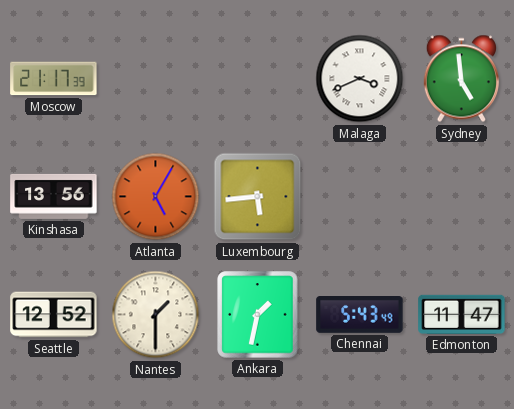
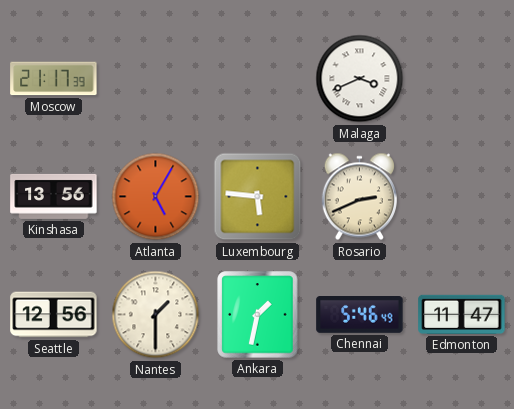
Sydney: 4:59 -> none
Luxembourg: 5:44 -> 5:46
Rosario: none -> 2:41
Seattle: 12:52 -> 12:56
Chennai: 5:43 -> 5:46
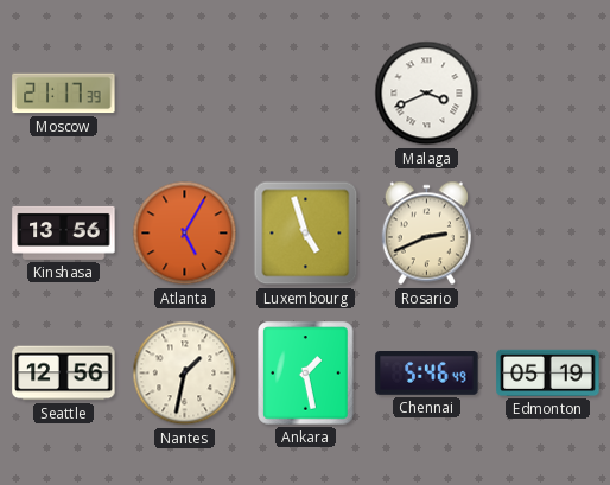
Luxembourg: 5:46 -> 4:57
Nantes: 1:30 -> 1:32
Ankara: 1:32 -> 1:28
Edmonton: 11:47 -> 05:19
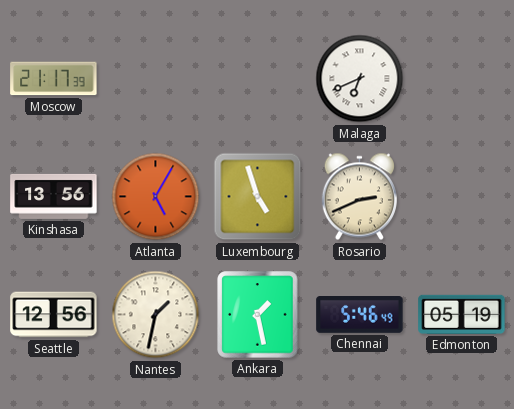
Malaga: 3:41 -> 6:41
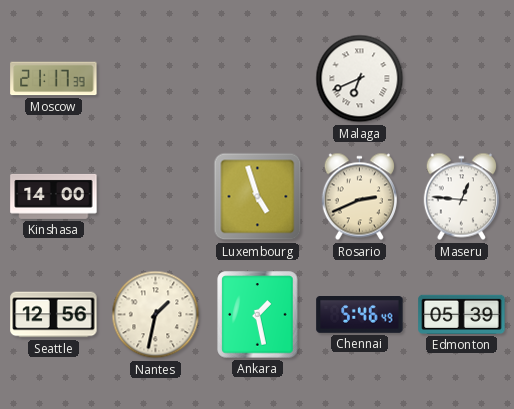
Kinshasa: 13:56 -> 14:00
Atlanta: 5:05 -> none
Maseru: none -> 12:46
Edmonton: 05:19 -> 05:39
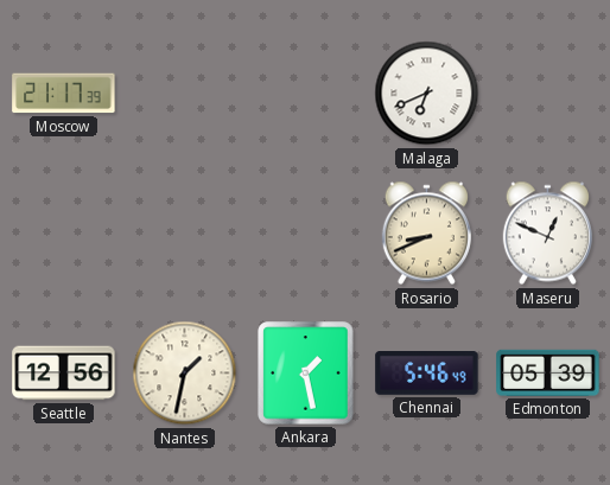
Kinshasa: 14:00 -> none
Luxembourg: 4:57 -> none
Rosario: 2:41 -> 8:41
Maseru: 12:46 -> 12:49
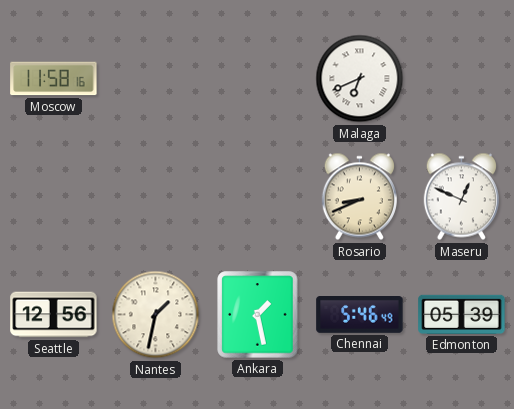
Moscow: 21:17 -> 11:58
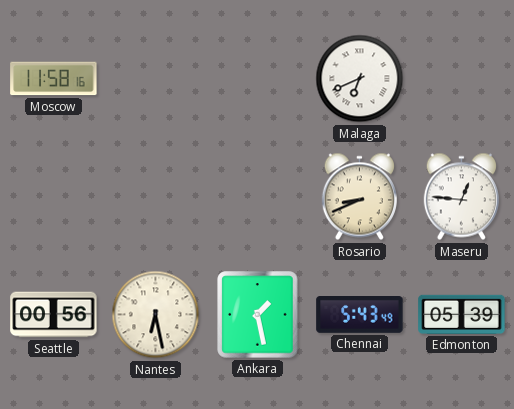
Maseru: 12:49 -> 12:46
Seattle: 12:56 -> 00:56
Nantes: 1:32 -> 6:28
Chennai: 5:46 -> 5:43
